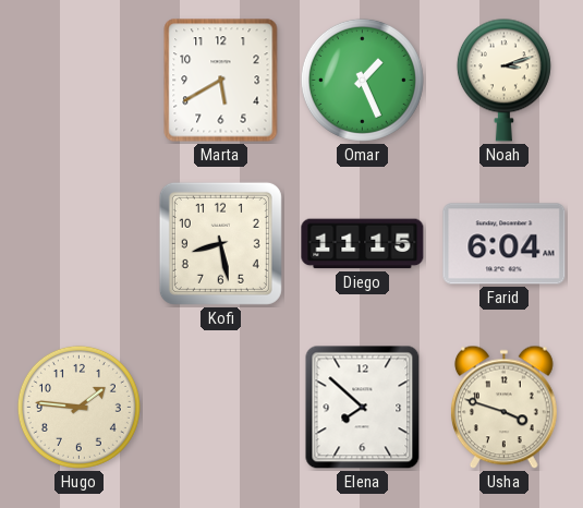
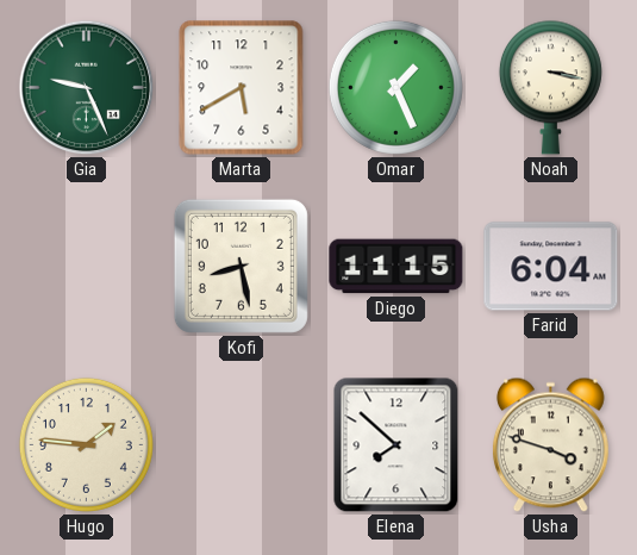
Gia: none -> 9:26
Noah: 3:12 -> 3:17
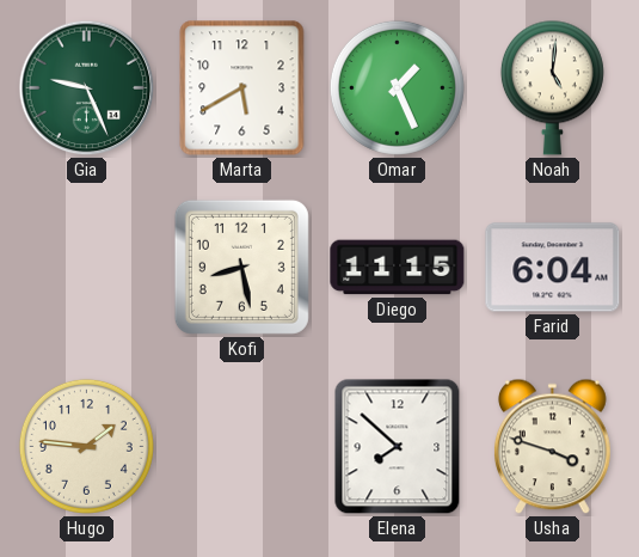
Noah: 3:17 -> 5:01
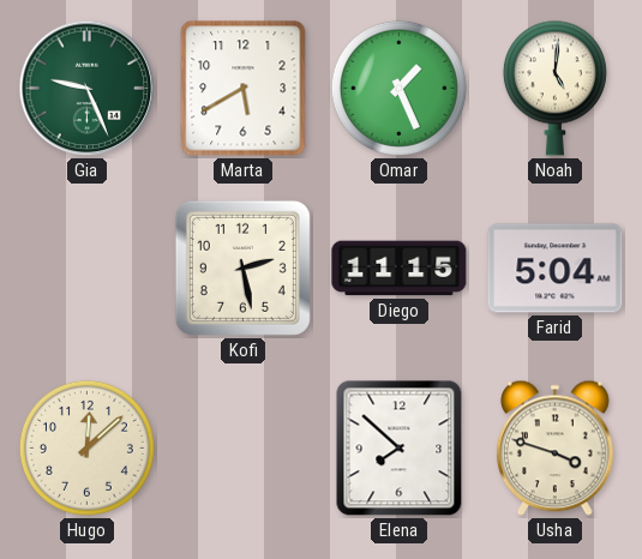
Kofi: 8:28 -> 2:28
Farid: 6:04 -> 5:04
Hugo: 1:46 -> 12:08
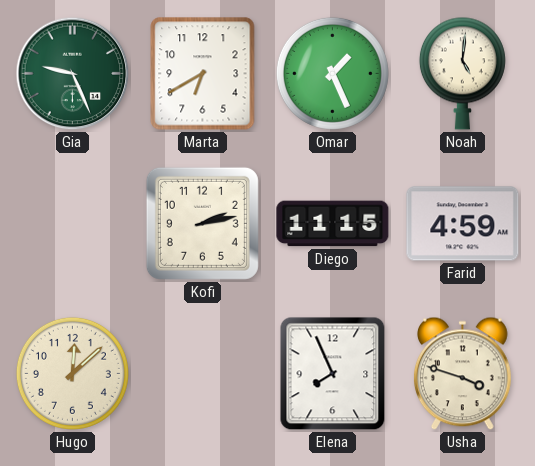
Marta: 5:40 -> 6:40
Kofi: 2:28 -> 2:13
Farid: 5:04 -> 4:59
Elena: 7:52 -> 7:56
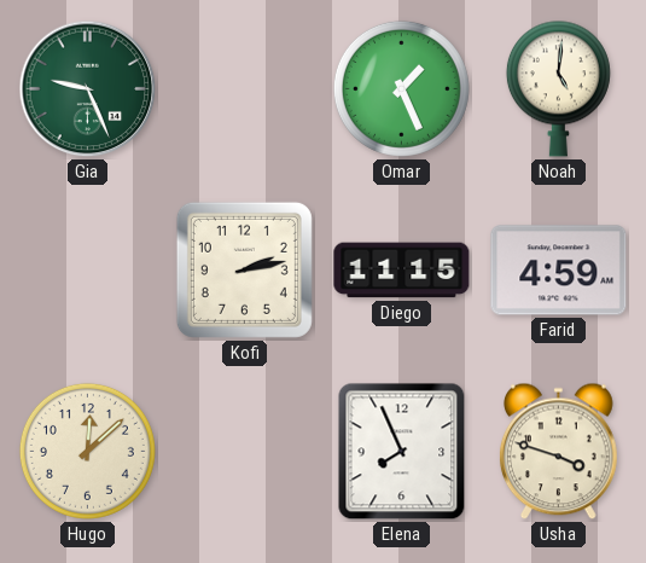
Marta: 6:40 -> none
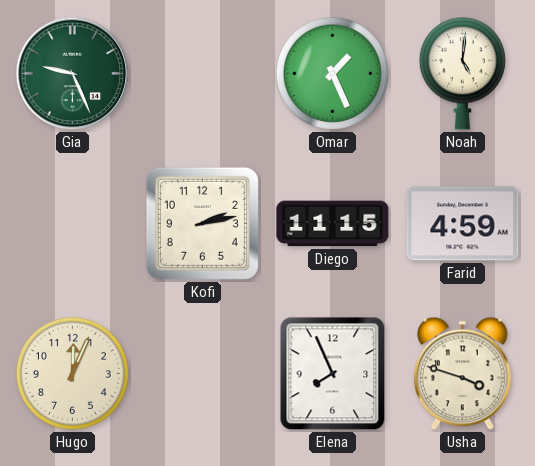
Hugo: 12:08 -> 12:04
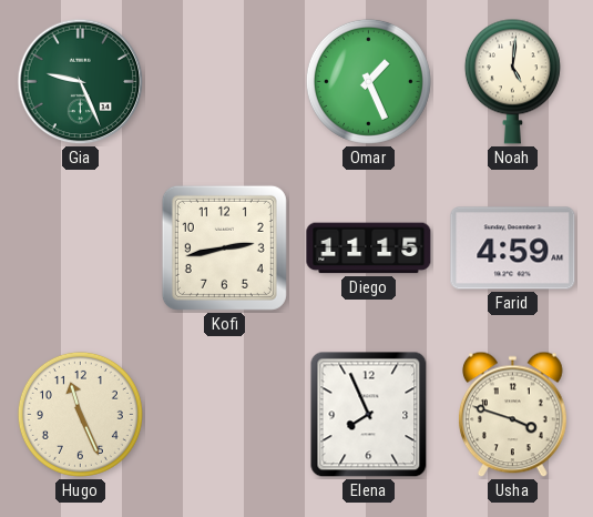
Kofi: 2:13 -> 2:43
Hugo: 12:04 -> 11:26
